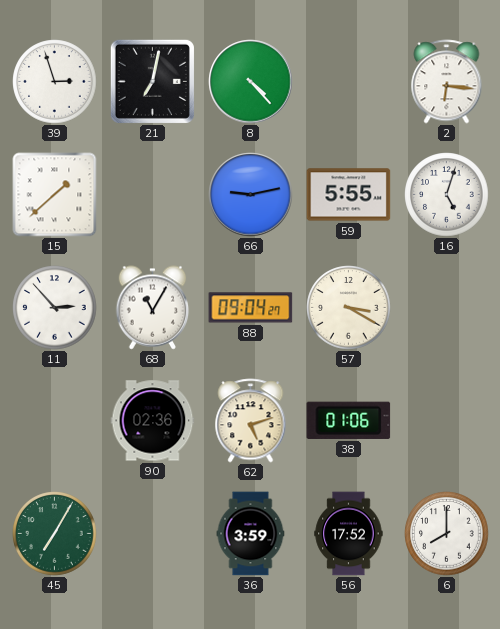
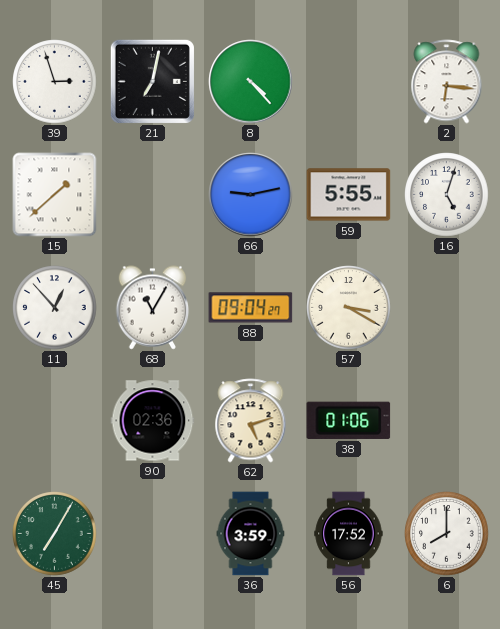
11: 2:53 -> 12:53
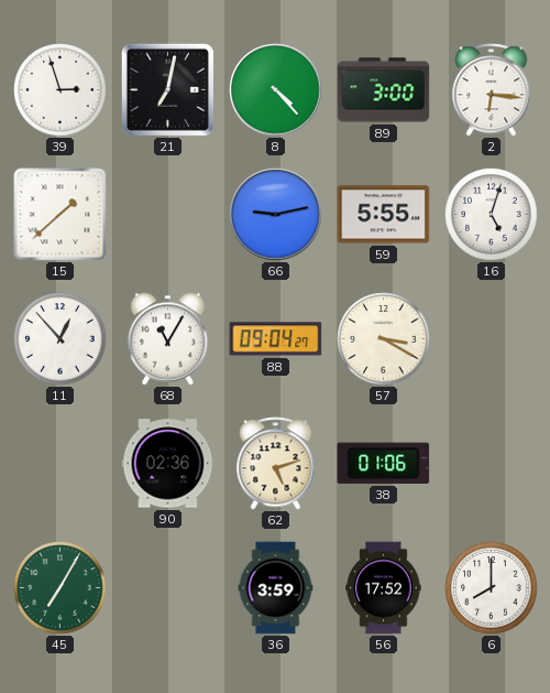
89: none -> 3:00
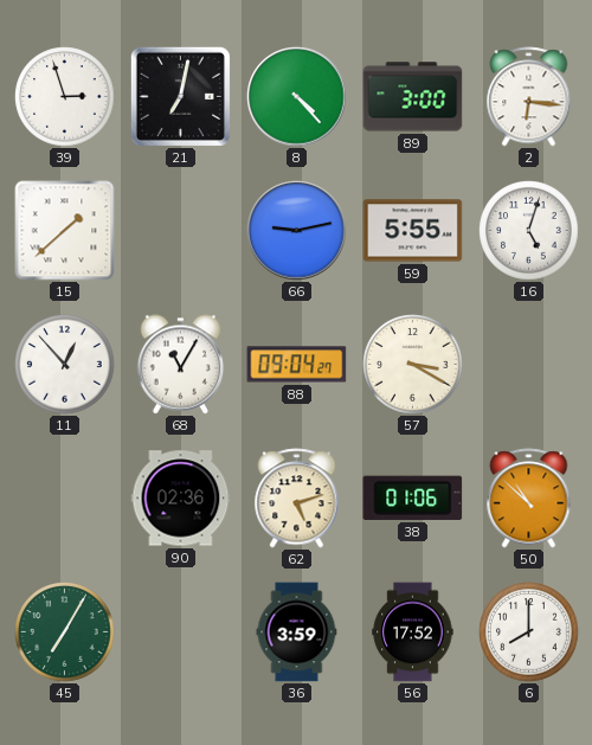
50: none -> 10:52
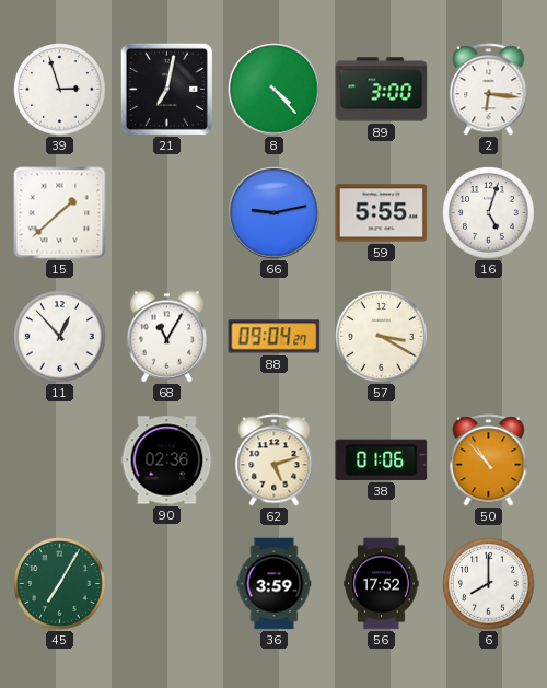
50: 10:52 -> 10:53
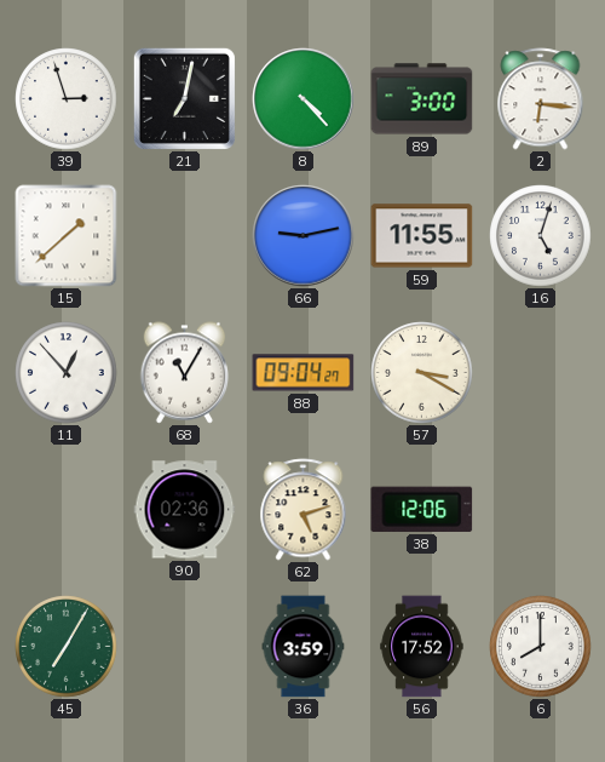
59: 5:55 -> 11:55
38: 01:06 -> 12:06
50: 10:53 -> none
